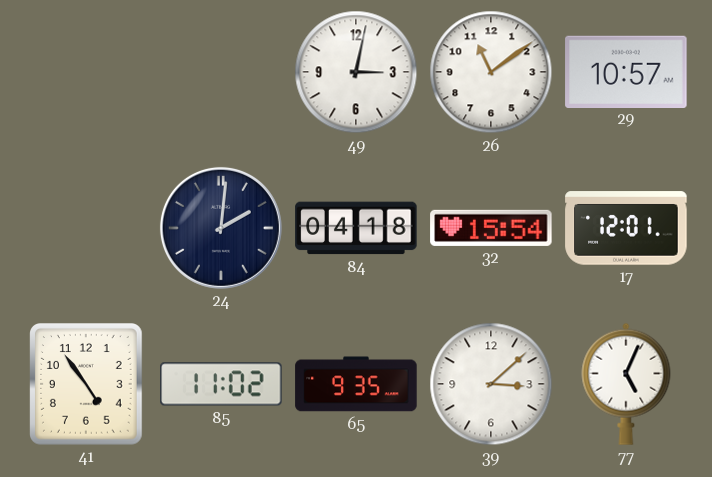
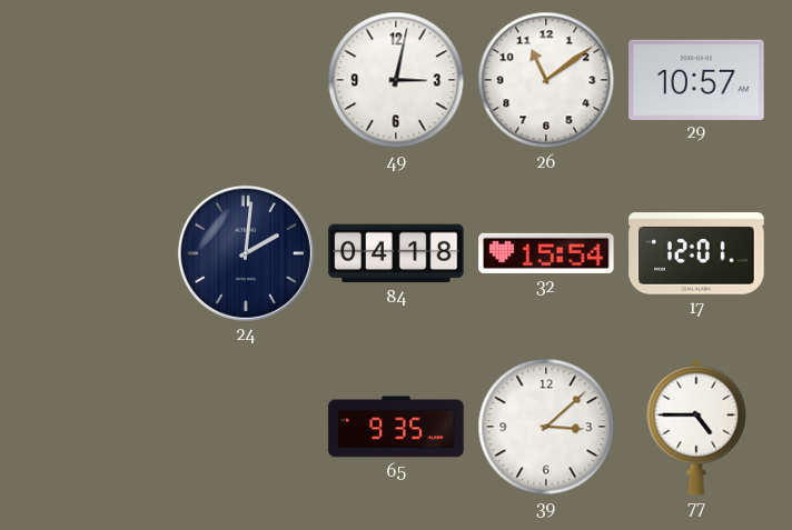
41: 4:54 -> none
85: 11:02 -> none
77: 5:04 -> 4:45
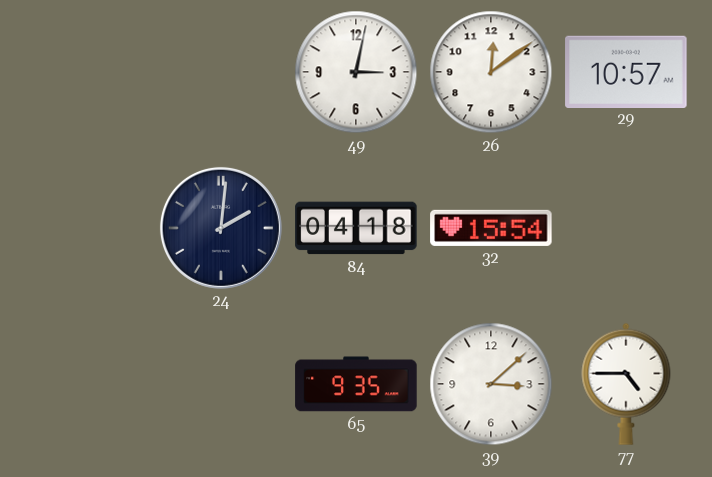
26: 11:09 -> 12:09
17: 12:01 -> none
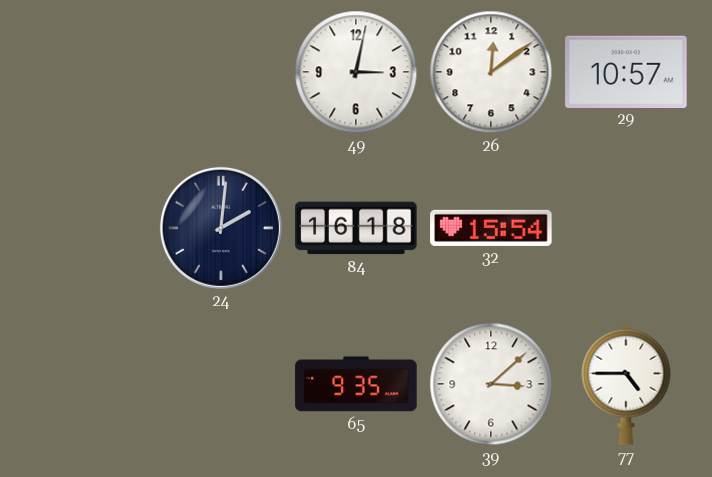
84: 04:18 -> 16:18
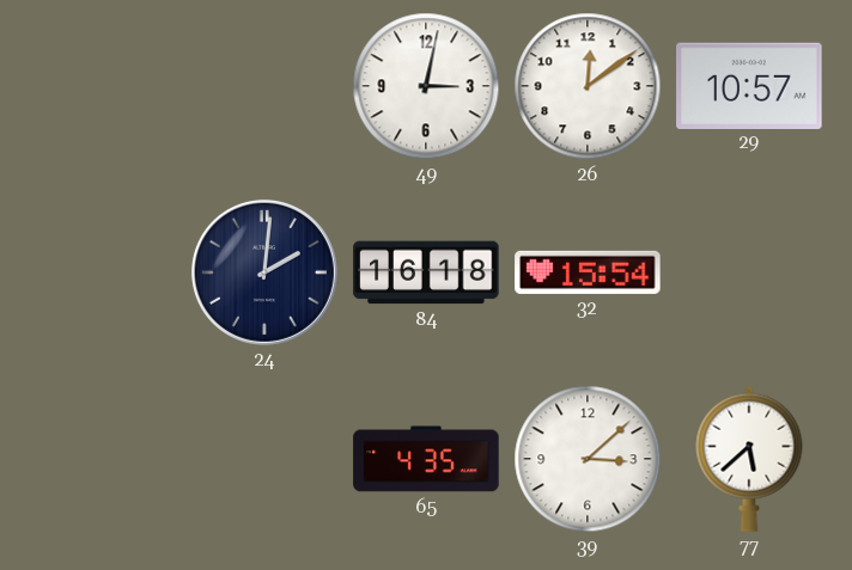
65: 9:35 -> 4:35
77: 4:45 -> 5:38
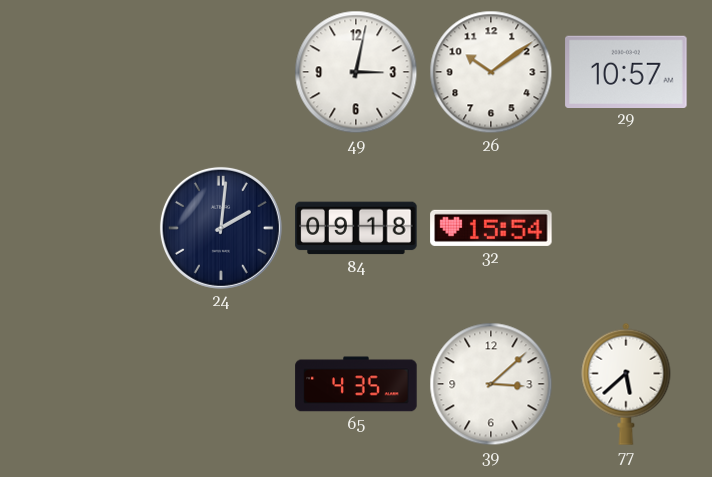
26: 12:09 -> 10:09
84: 16:18 -> 09:18
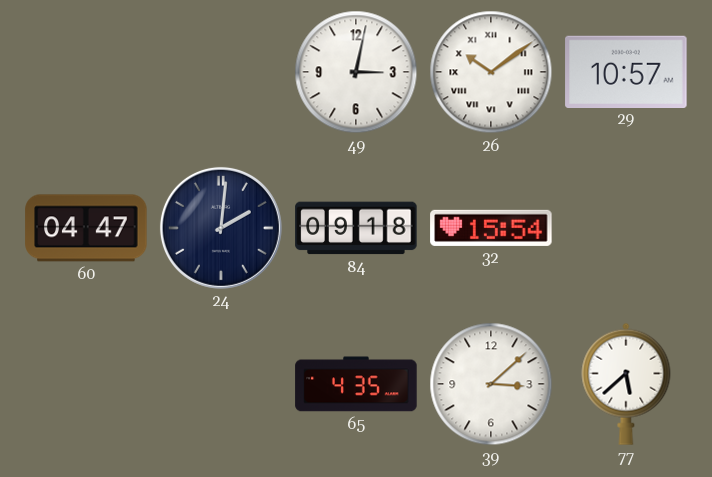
26 numerals: Arabic -> Roman
60: none -> 04:47
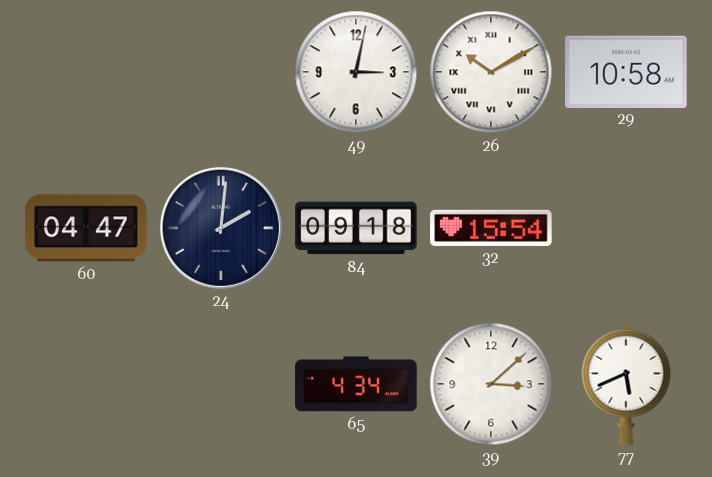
26: 10:09 -> 10:10
29: 10:57 -> 10:58
65: 4:35 -> 4:34
77: 5:38 -> 5:41
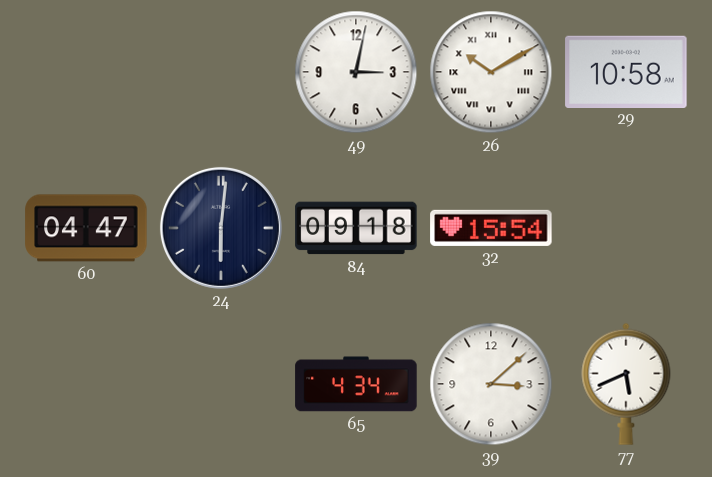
24: 2:01 -> 6:01
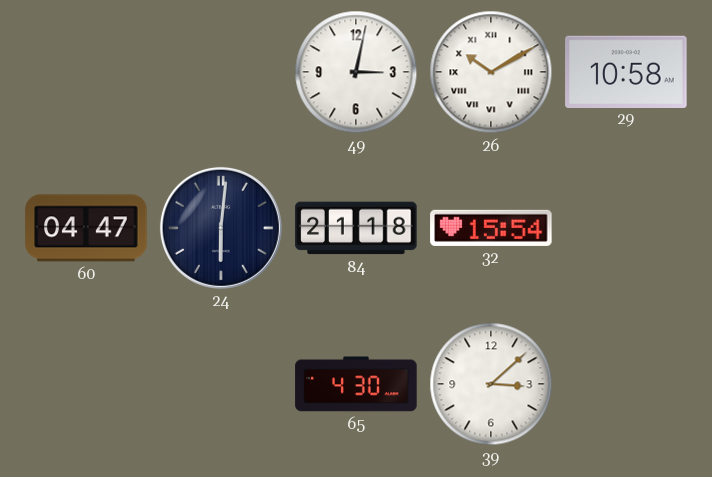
84: 09:18 -> 21:18
65: 4:34 -> 4:30
77: 5:41 -> none
